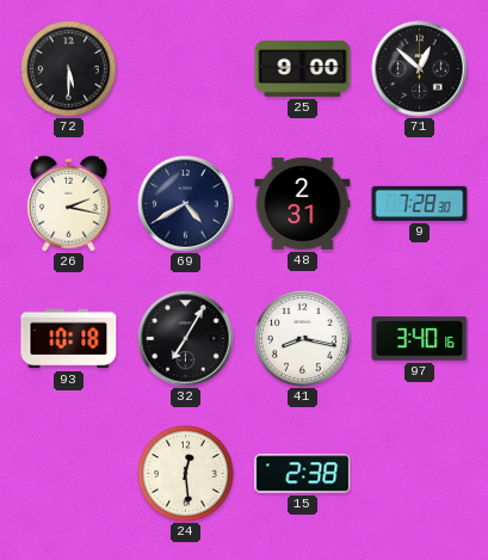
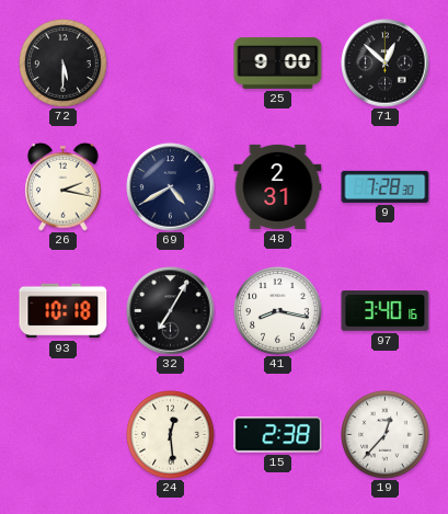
19: none -> 12:37
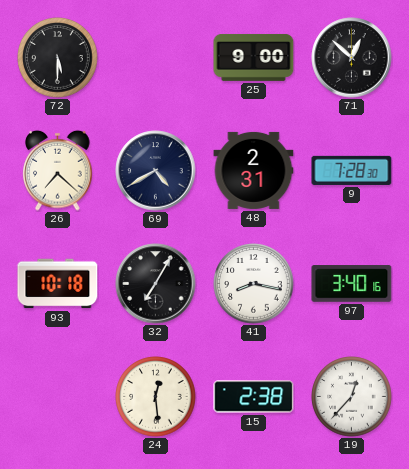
26: 2:17 -> 7:22
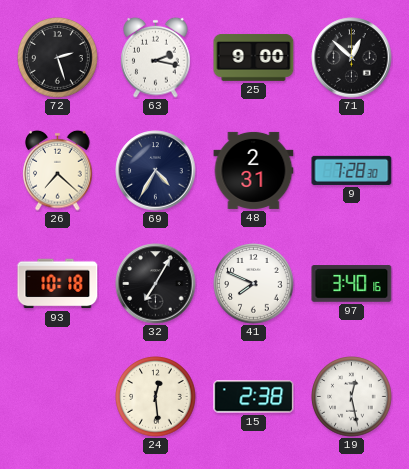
72: 5:30 -> 2:27
63: none -> 2:17
69: 4:40 -> 4:35
41: 8:17 -> 7:49
19: 12:37 -> 12:28
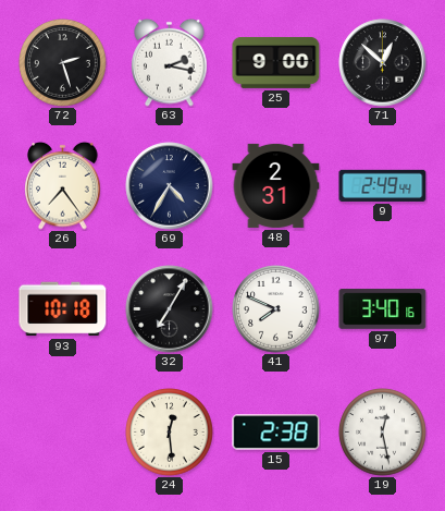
26: 7:22 -> 7:24
9: 7:28 -> 2:49
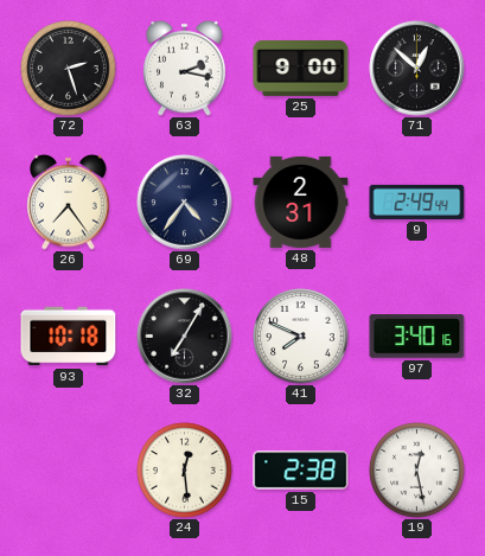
69: 4:35 -> 4:36
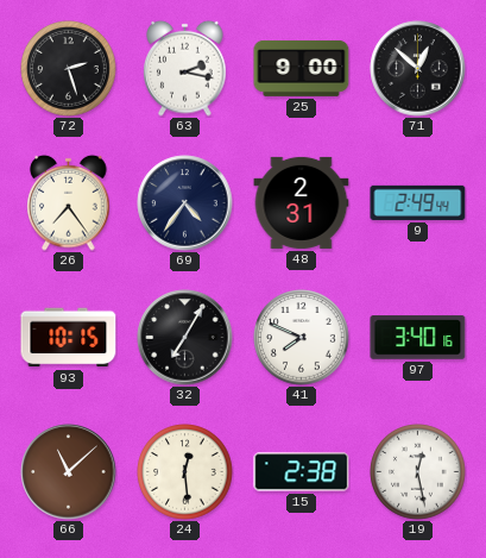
93: 10:18 -> 10:15
66: none -> 11:08
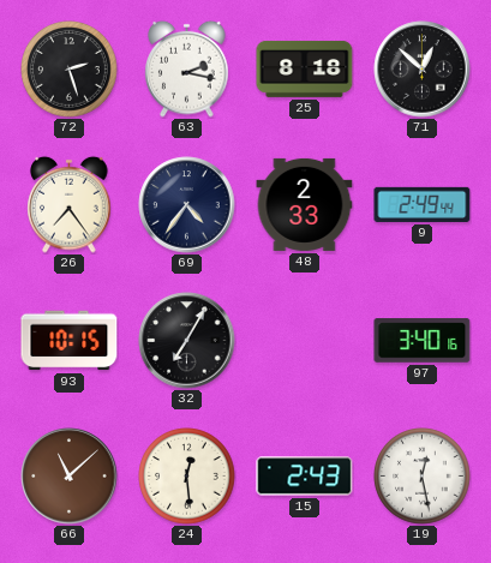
25: 9:00 -> 8:18
48: 2:31 -> 2:33
41: 7:49 -> none
15: 2:38 -> 2:43
